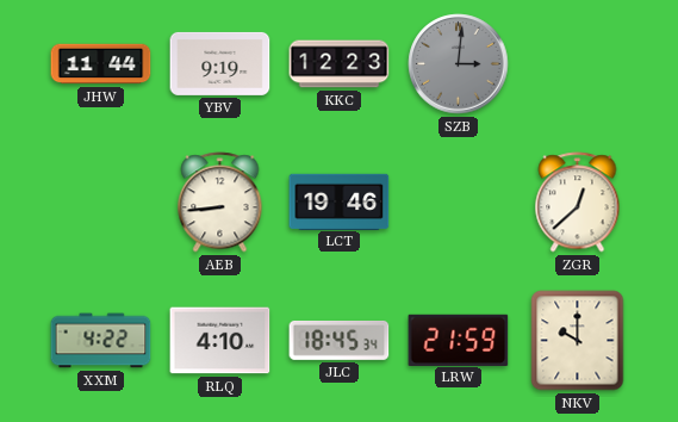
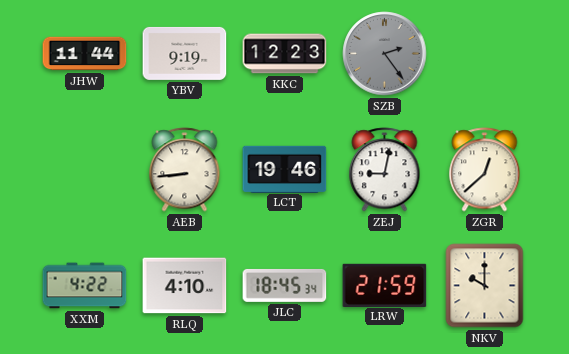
SZB: 3:01 -> 2:24
ZEJ: none -> 9:02
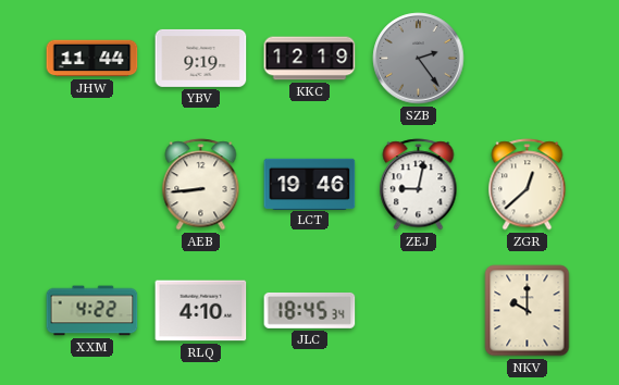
KKC: 12:23 -> 12:19
LRW: 21:59 -> none
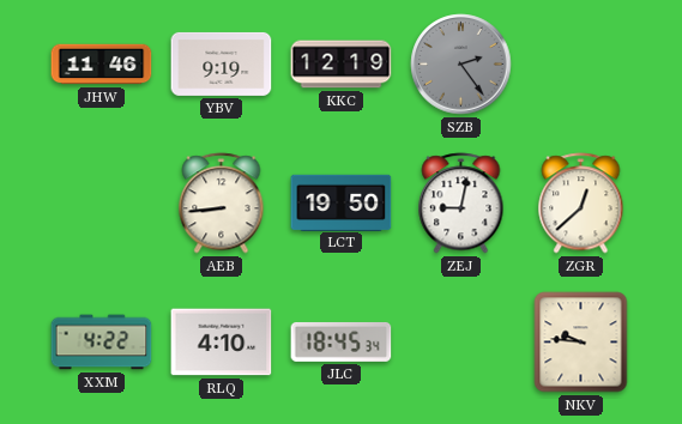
JHW: 11:44 -> 11:46
LCT: 19:46 -> 19:50
NKV: 10:00 -> 9:46
